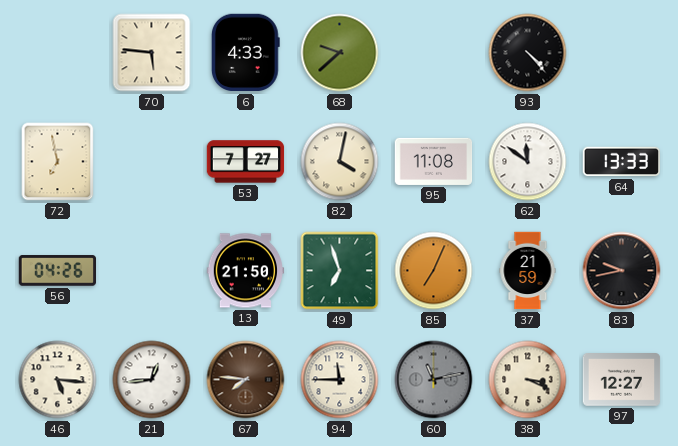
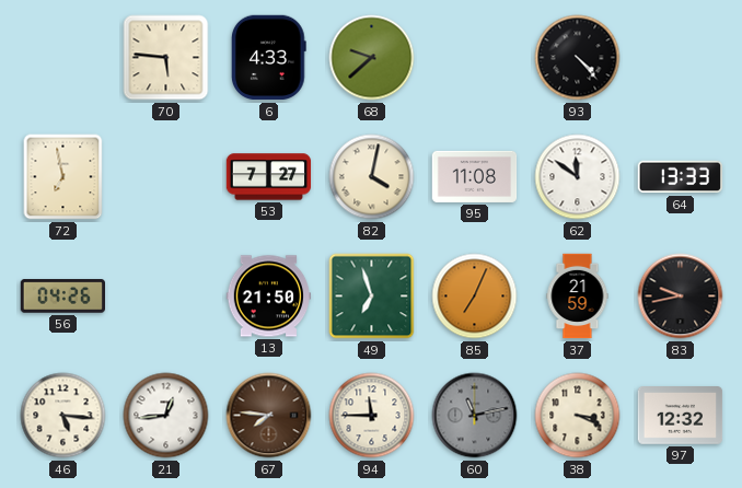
97: 12:27 -> 12:32
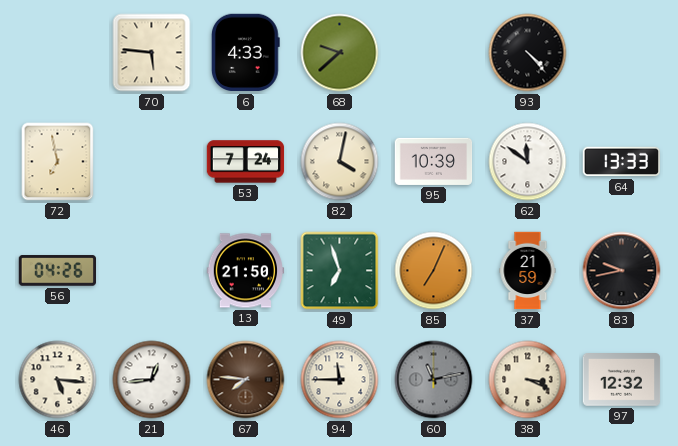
53: 7:27 -> 7:24
95: 11:08 -> 10:39
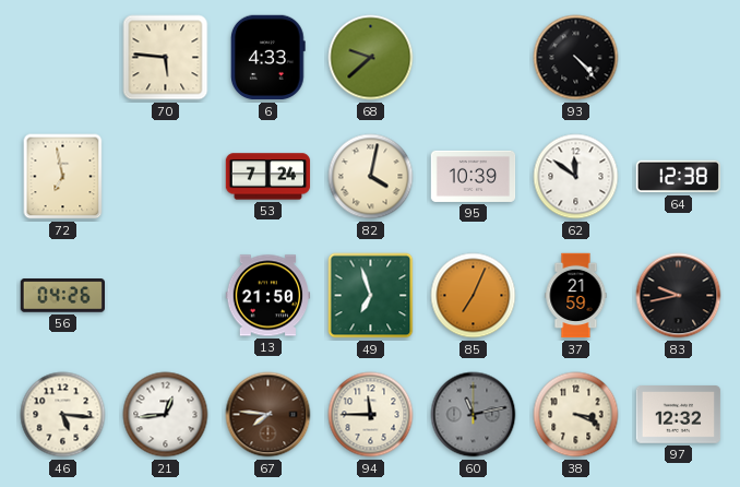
64: 13:33 -> 12:38
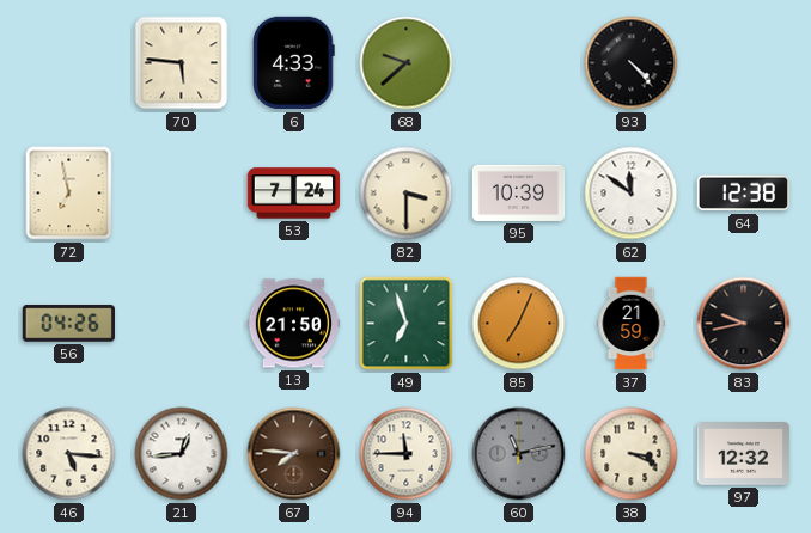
82: 4:02 -> 3:30
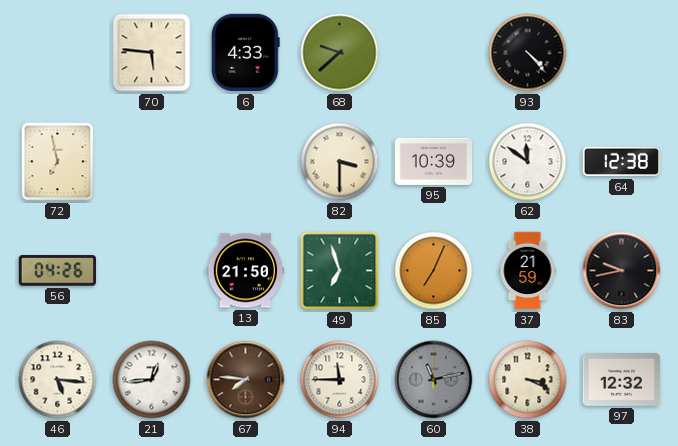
53: 7:24 -> none
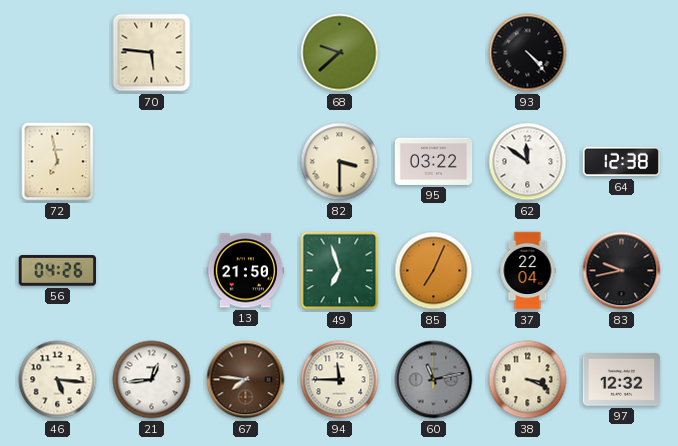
6: 4:33 -> none
95: 10:39 -> 03:22
37: 21:59 -> 22:04
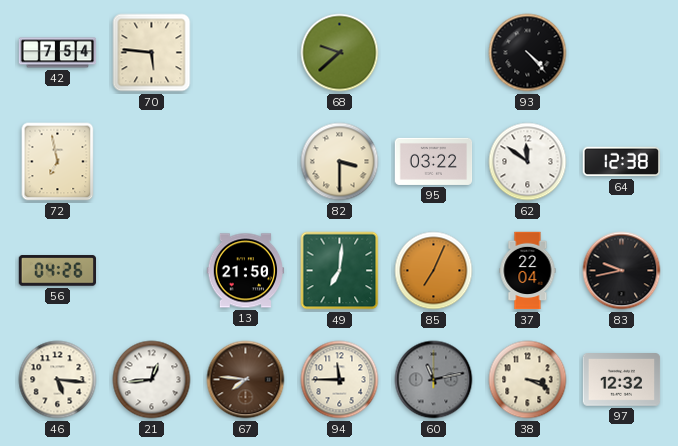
42: none -> 7:54
49: 6:57 -> 7:01
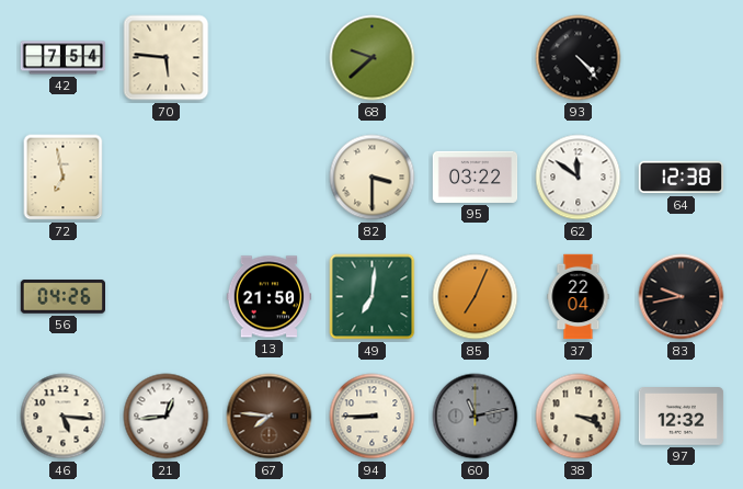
94: 11:45 -> 8:45
